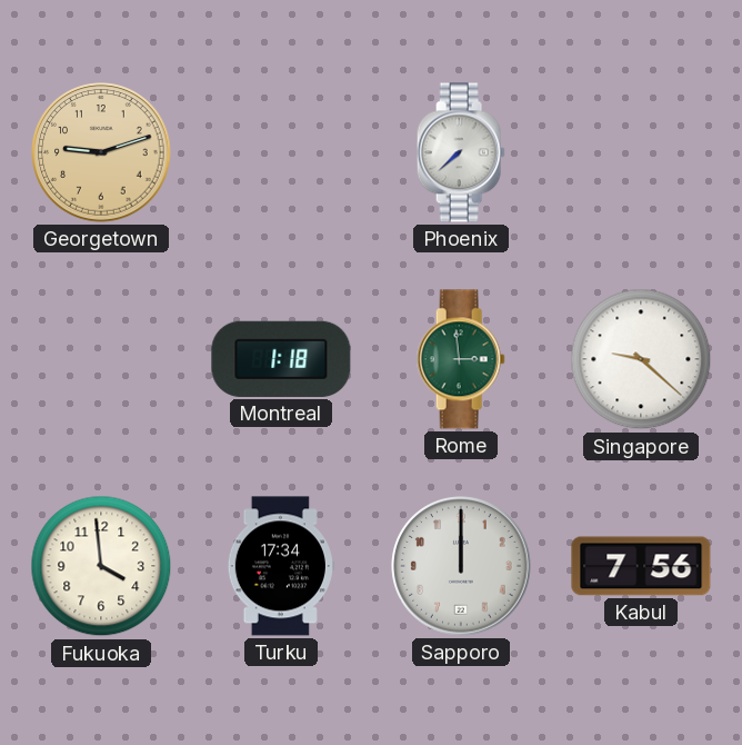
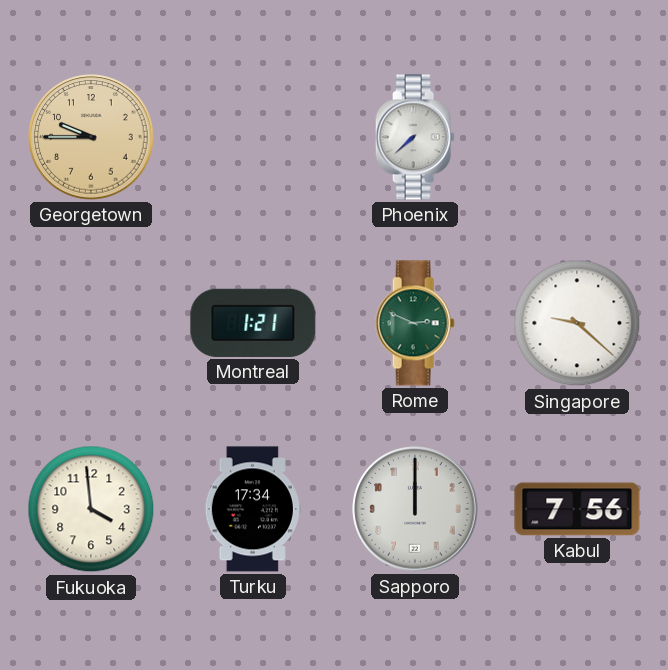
Georgetown: 9:12 -> 9:45
Montreal: 1:18 -> 1:21
Rome: 2:59 -> 2:49
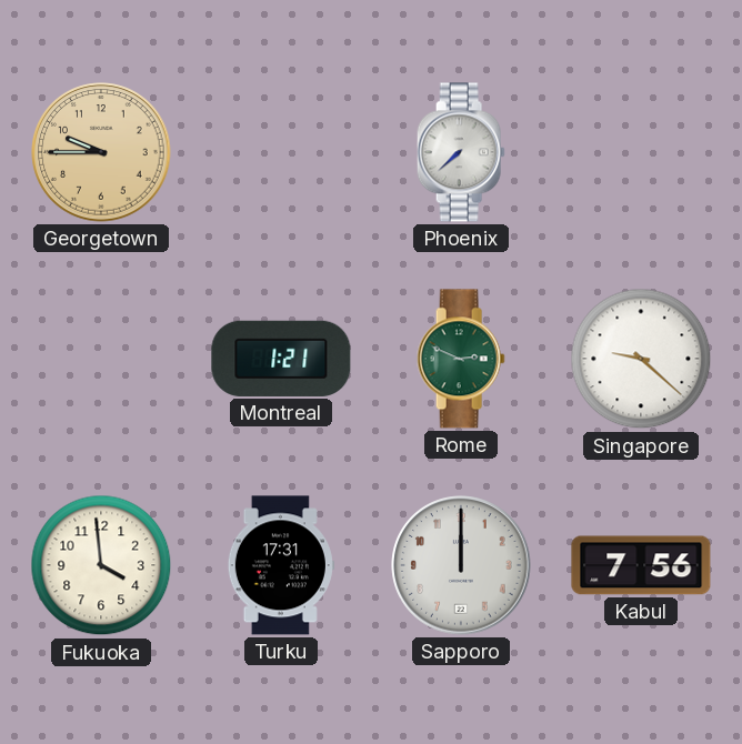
Turku: 17:34 -> 17:31
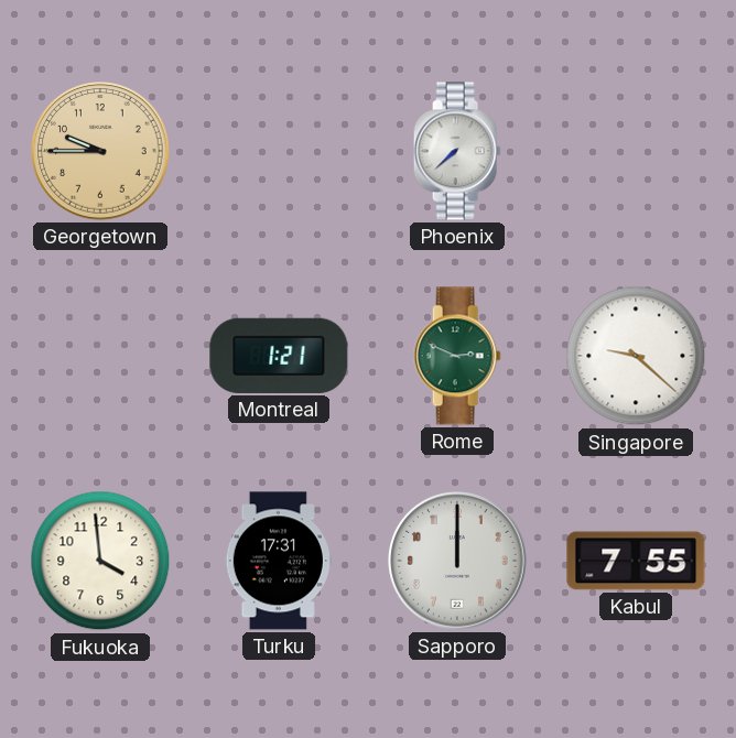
Kabul: 7:56 -> 7:55
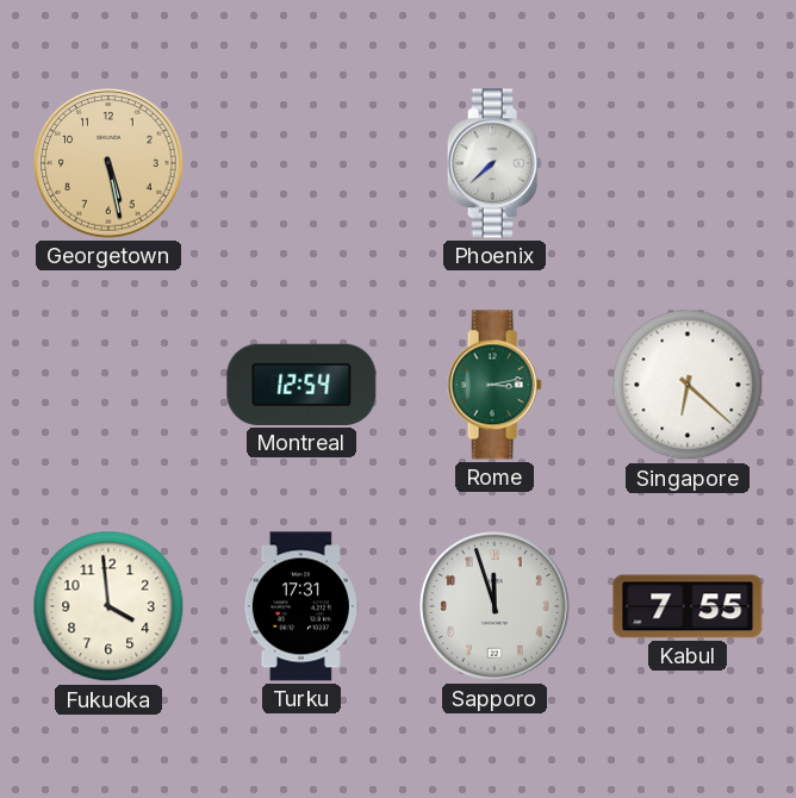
Georgetown: 9:45 -> 5:28
Montreal: 1:21 -> 12:54
Rome: 2:49 -> 3:13
Singapore: 9:22 -> 6:22
Sapporo: 12:00 -> 11:57
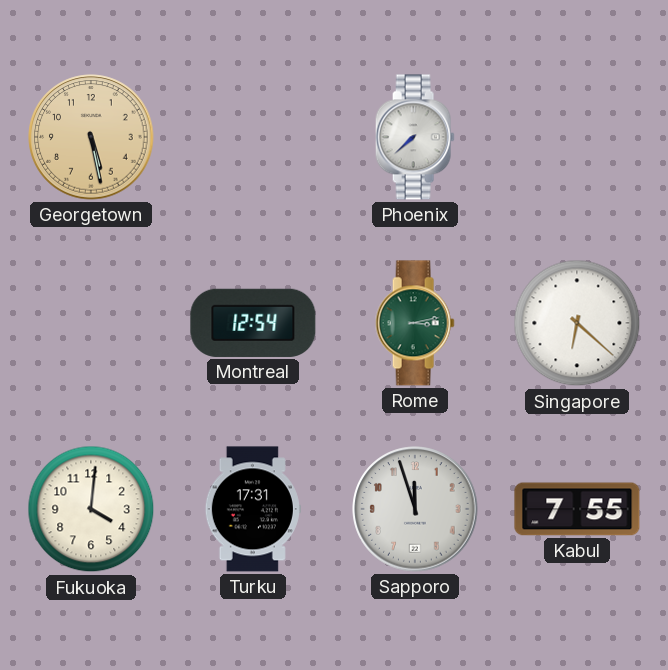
Fukuoka: 3:59 -> 4:01
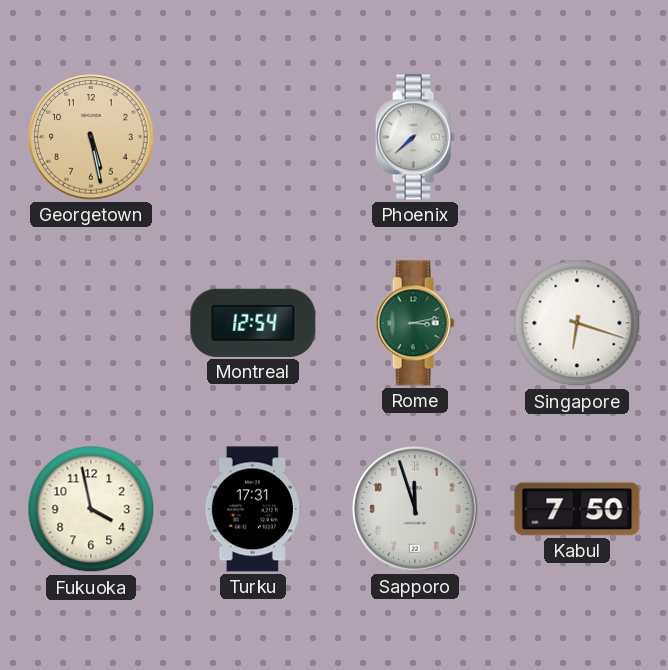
Singapore: 6:22 -> 6:18
Fukuoka: 4:01 -> 3:58
Kabul: 7:55 -> 7:50
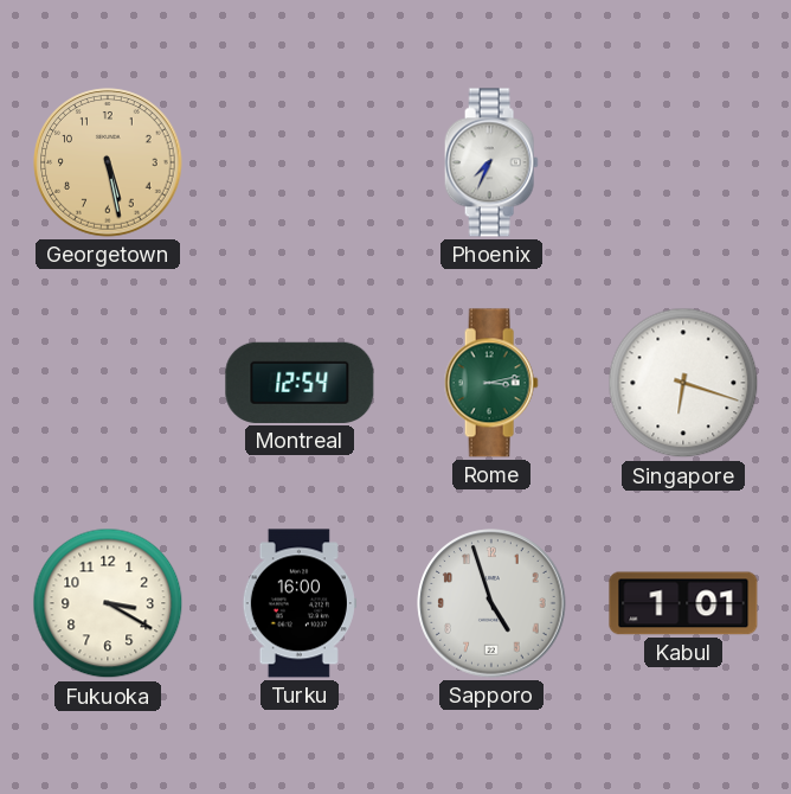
Phoenix: 7:38 -> 7:34
Fukuoka: 3:58 -> 3:20
Turku: 17:31 -> 16:00
Sapporo: 11:57 -> 4:57
Kabul: 7:50 -> 1:01
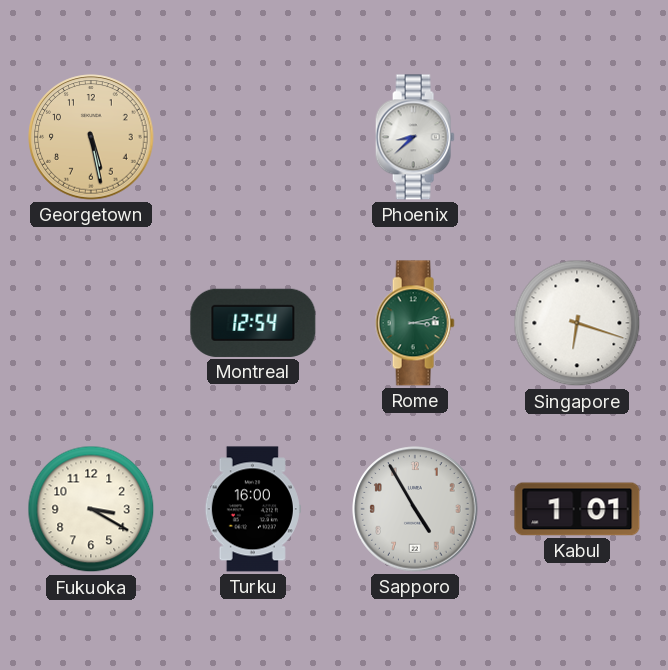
Phoenix: 7:34 -> 8:38
Sapporo: 4:57 -> 4:55
